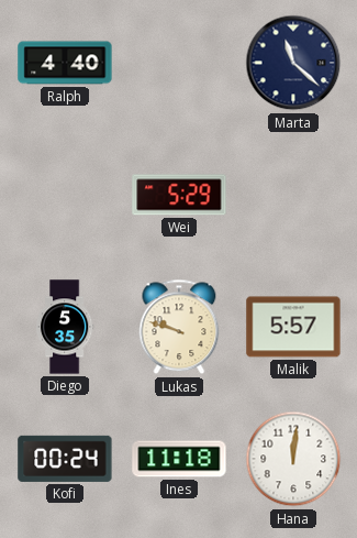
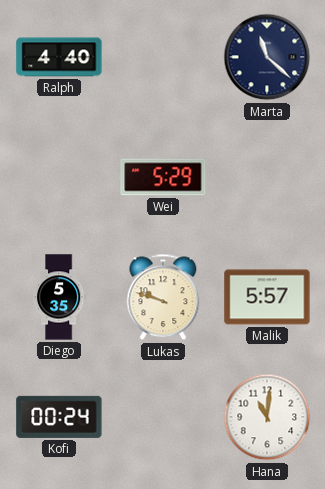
Ines: 11:18 -> none
Hana: 12:01 -> 11:01
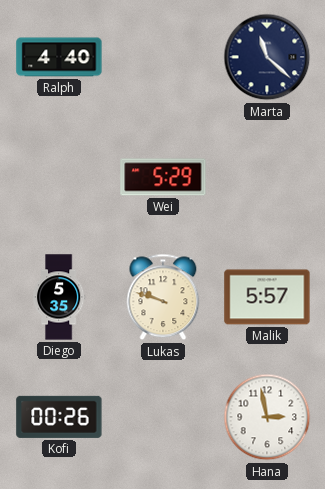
Kofi: 00:24 -> 00:26
Hana: 11:01 -> 2:58
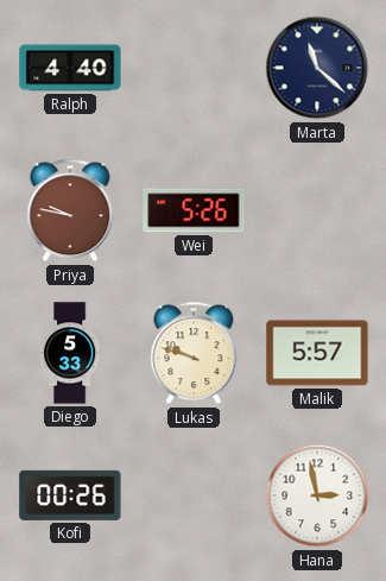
Priya: none -> 9:47
Wei: 5:29 -> 5:26
Diego: 5:35 -> 5:33
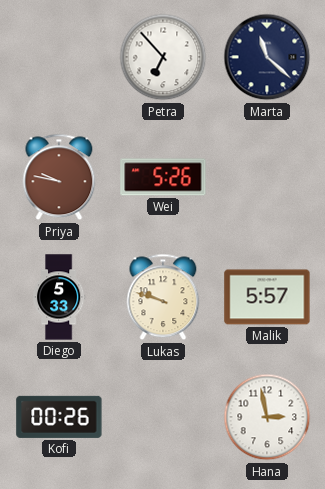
Ralph: 4:40 -> none
Petra: none -> 6:53
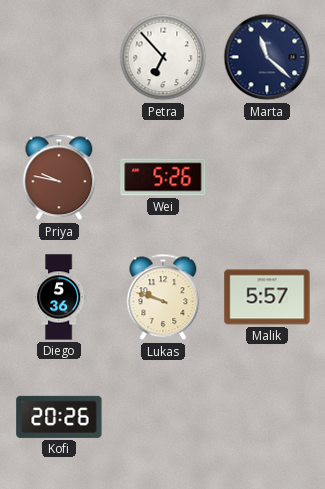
Diego: 5:33 -> 5:36
Kofi: 00:26 -> 20:26
Hana: 2:58 -> none
